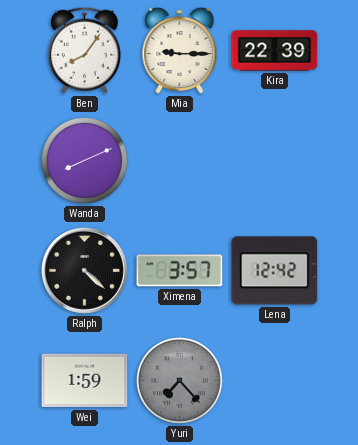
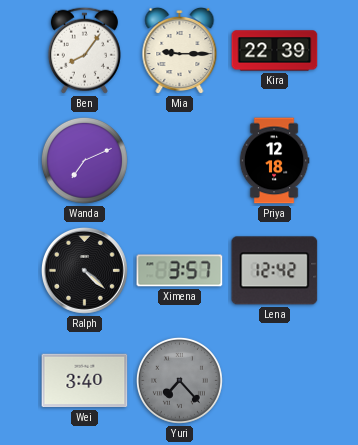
Wanda: 8:11 -> 7:11
Priya: none -> 12:18
Wei: 1:59 -> 3:40
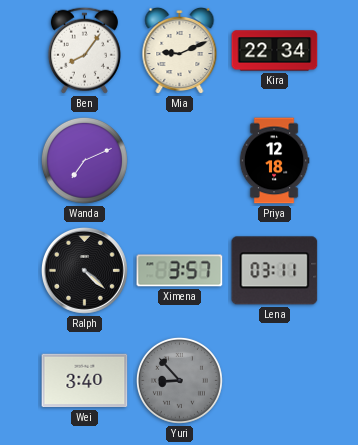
Mia: 9:15 -> 9:11
Kira: 22:39 -> 22:34
Lena: 12:42 -> 03:11
Yuri: 7:23 -> 8:53
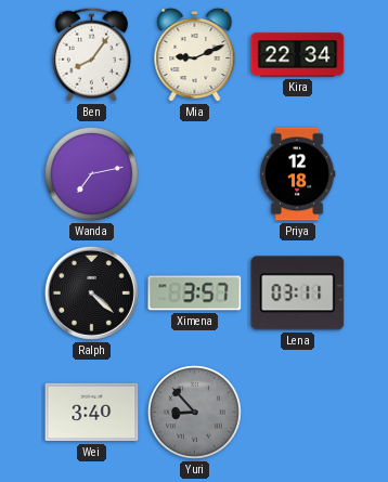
Wanda: 7:11 -> 7:13
